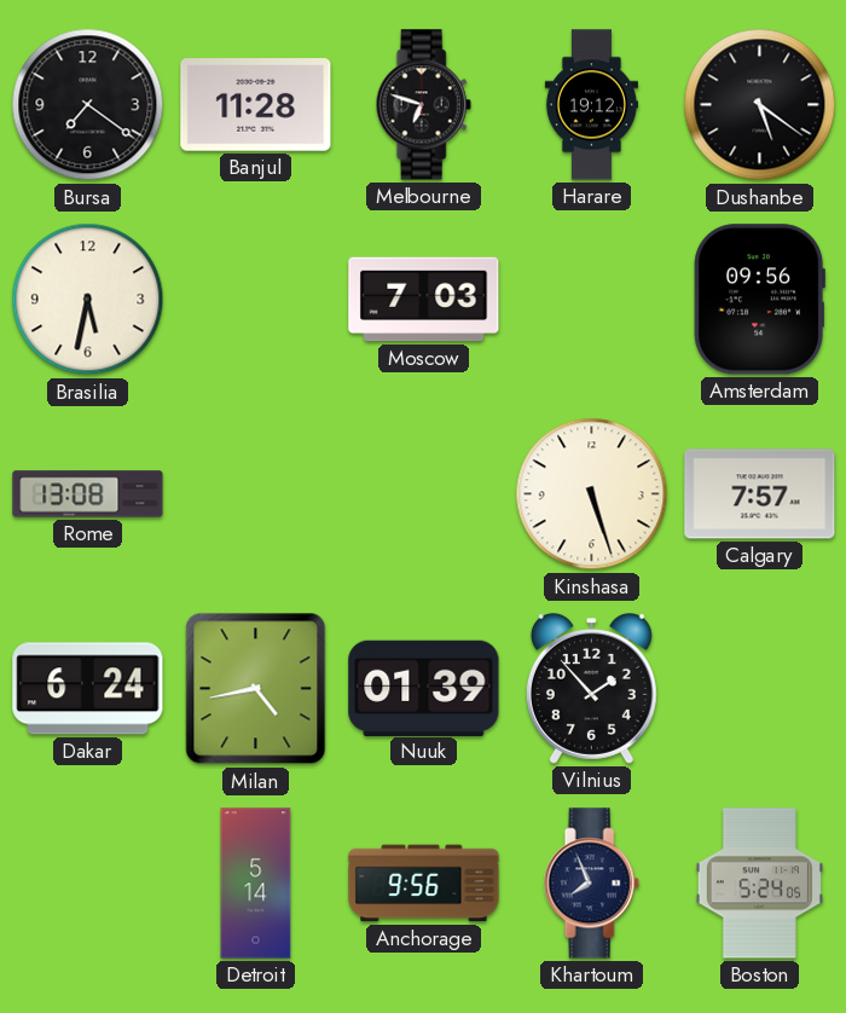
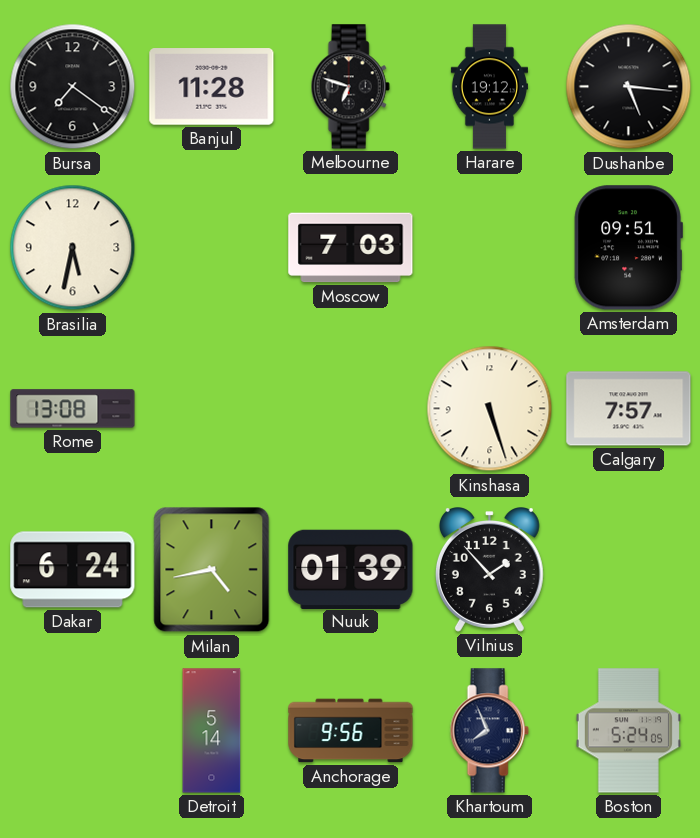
Dushanbe: 5:21 -> 5:16
Amsterdam: 09:56 -> 09:51
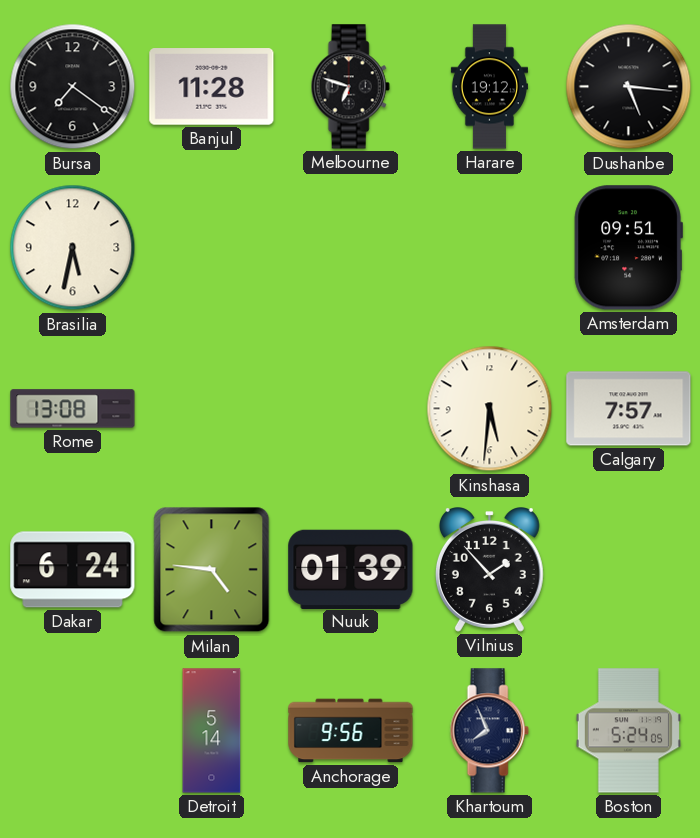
Moscow: 7:03 -> none
Kinshasa: 5:27 -> 5:31
Milan: 4:43 -> 4:46
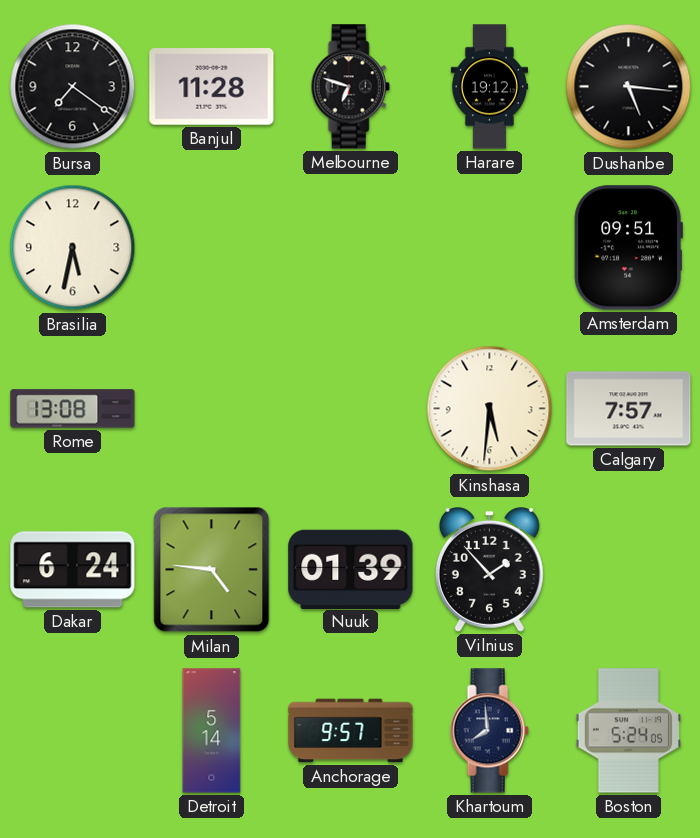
Anchorage: 9:56 -> 9:57
Khartoum: 7:56 -> 7:59
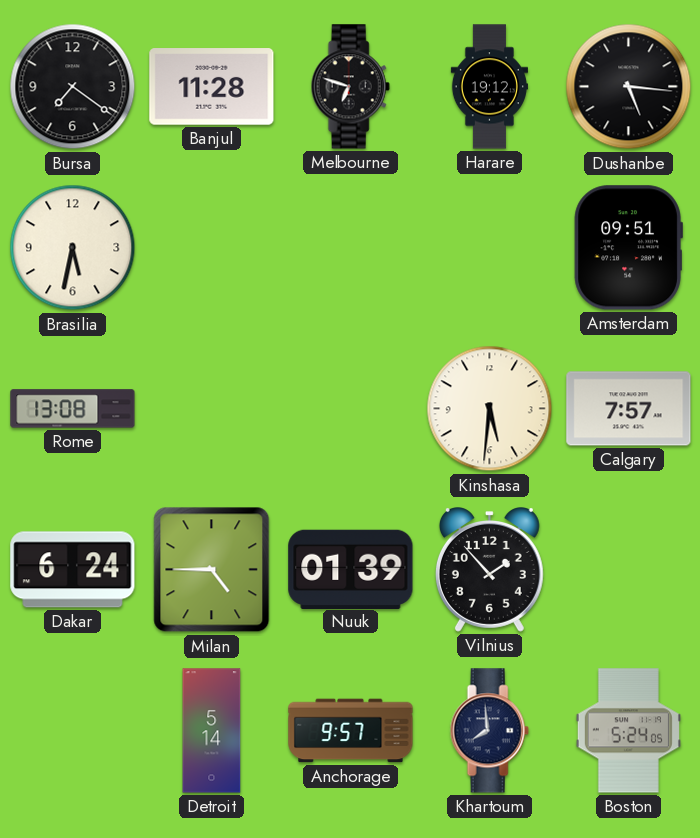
Milan: 4:46 -> 4:45
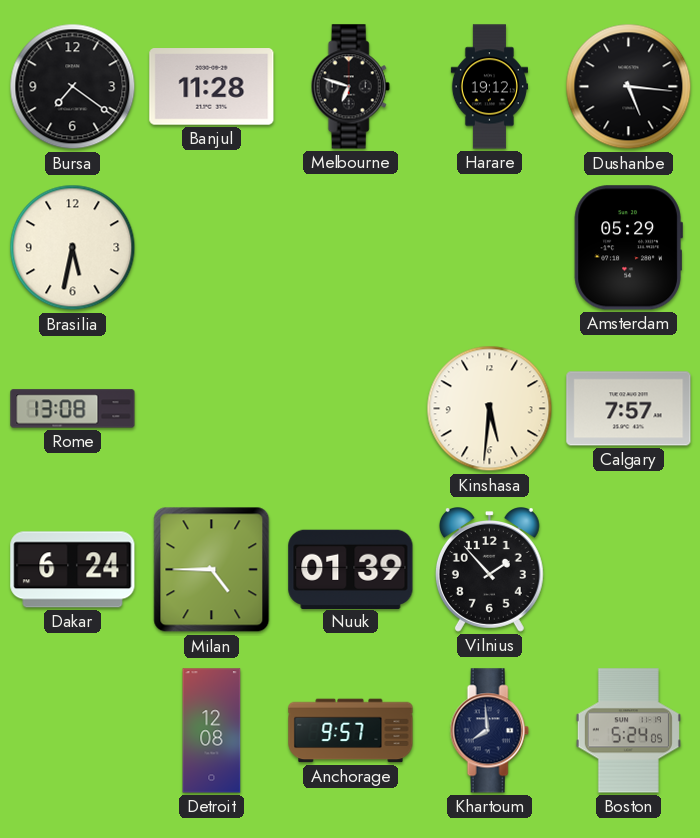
Amsterdam: 09:51 -> 05:29
Detroit: 5:14 -> 12:08
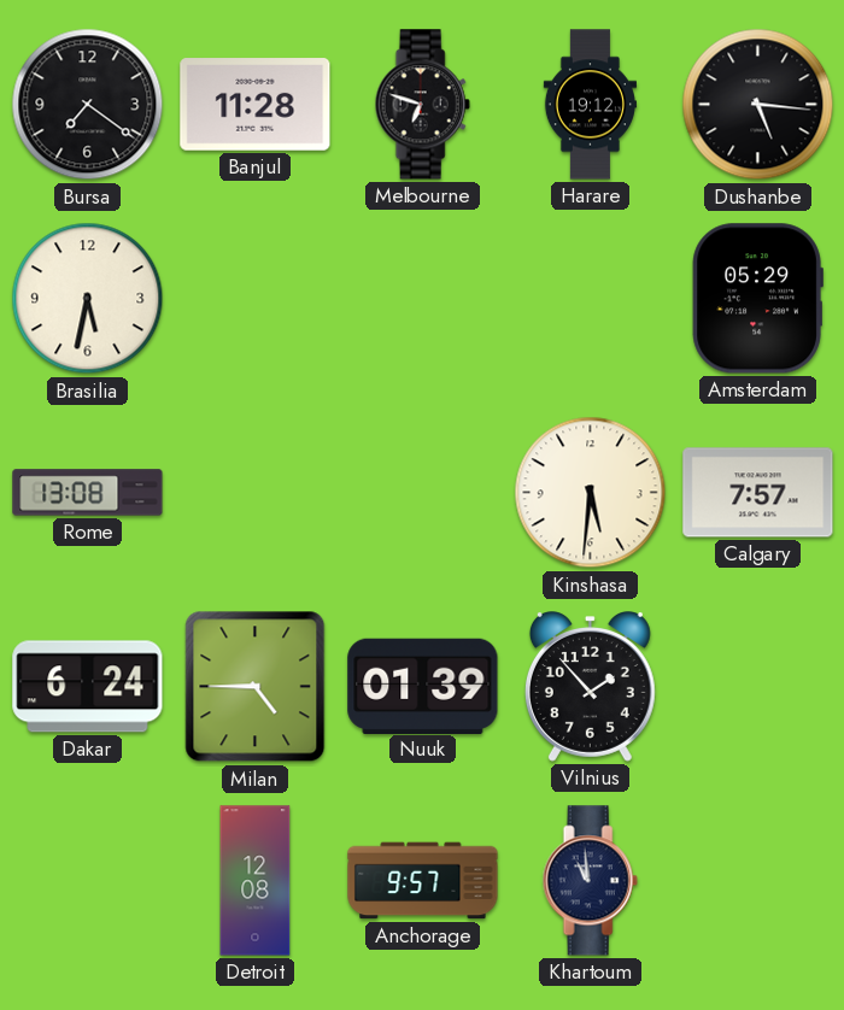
Khartoum: 7:59 -> 10:59
Boston: 5:24 -> none
